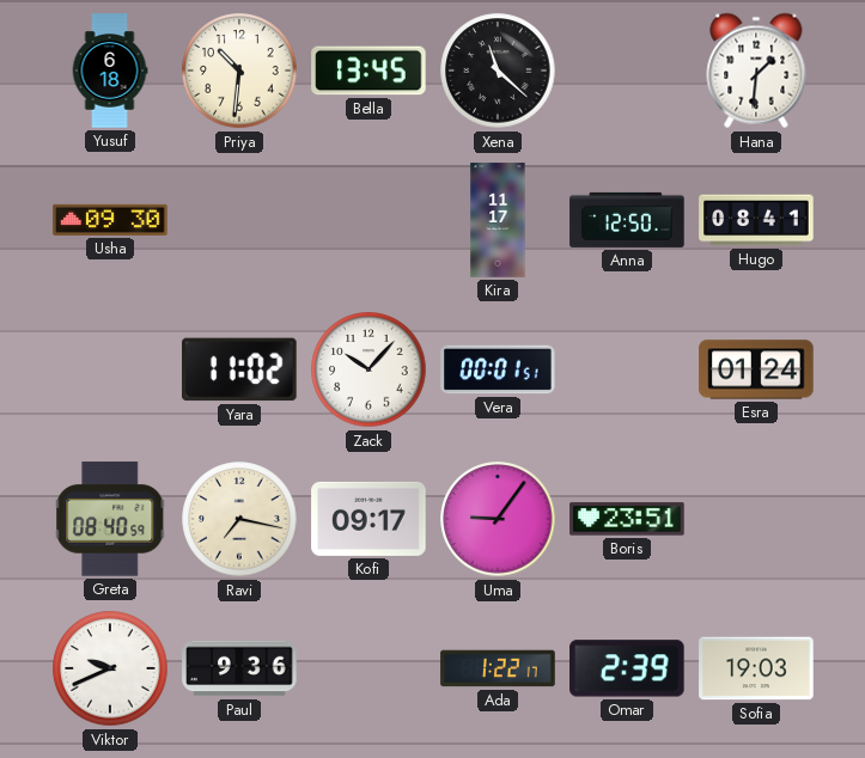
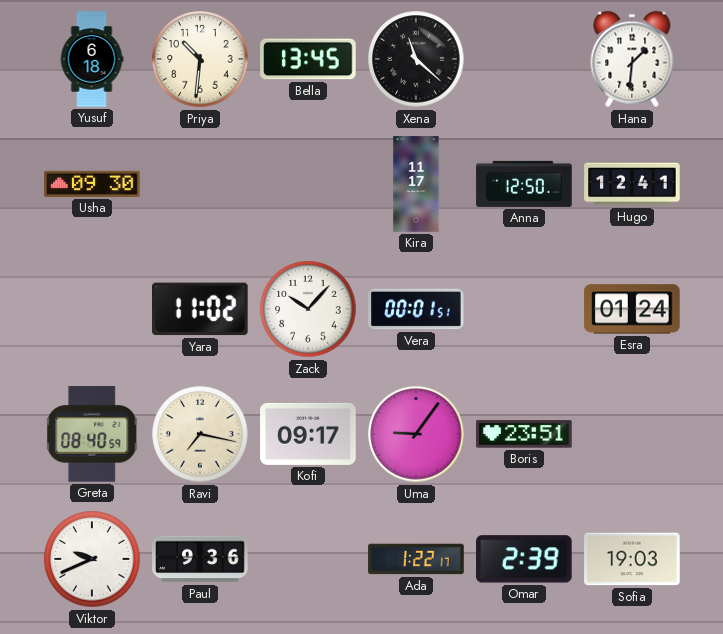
Hugo: 08:41 -> 12:41
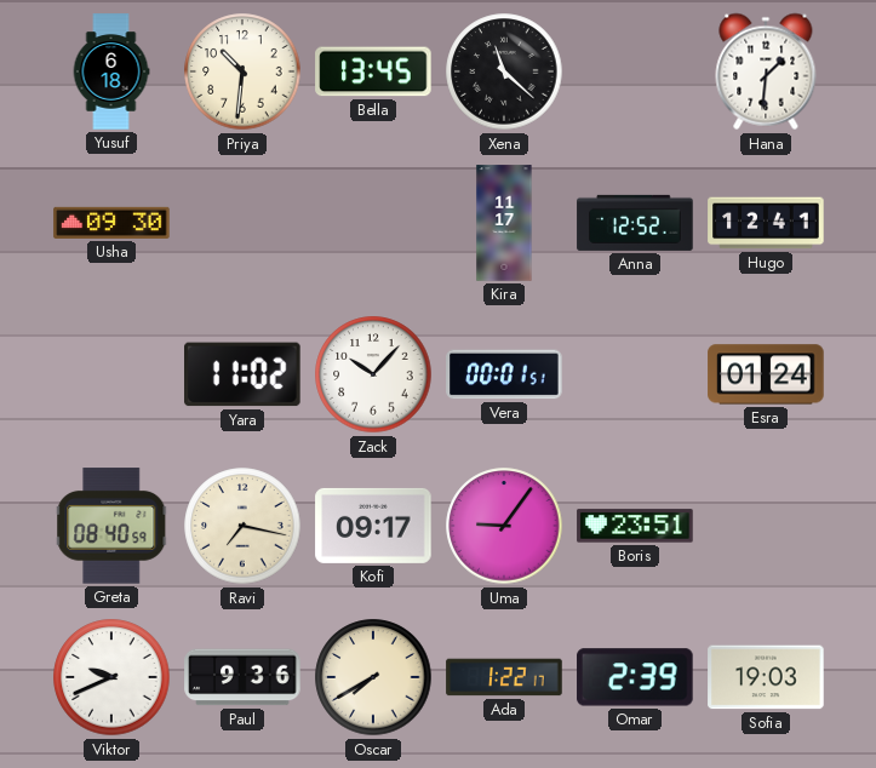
Anna: 12:50 -> 12:52
Oscar: none -> 7:40
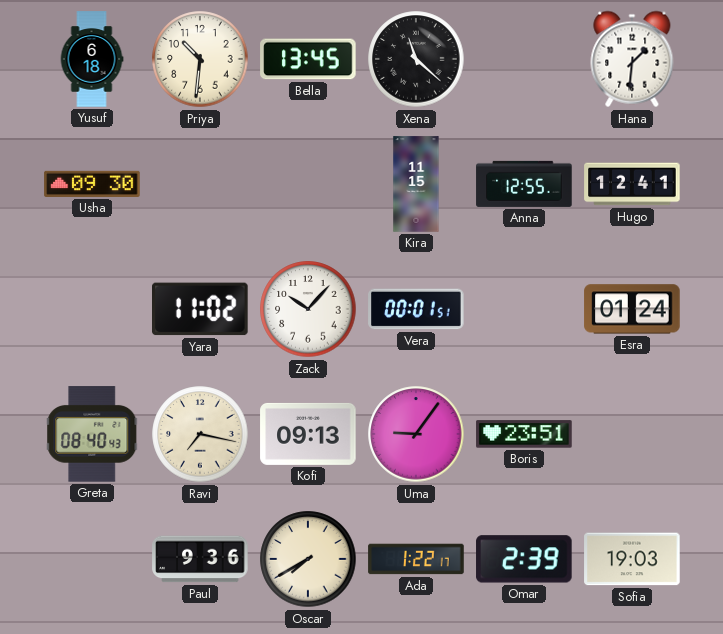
Kira: 11:17 -> 11:15
Anna: 12:52 -> 12:55
Greta: 08:40:59 -> 08:40:43
Kofi: 09:17 -> 09:13
Viktor: 9:41 -> none
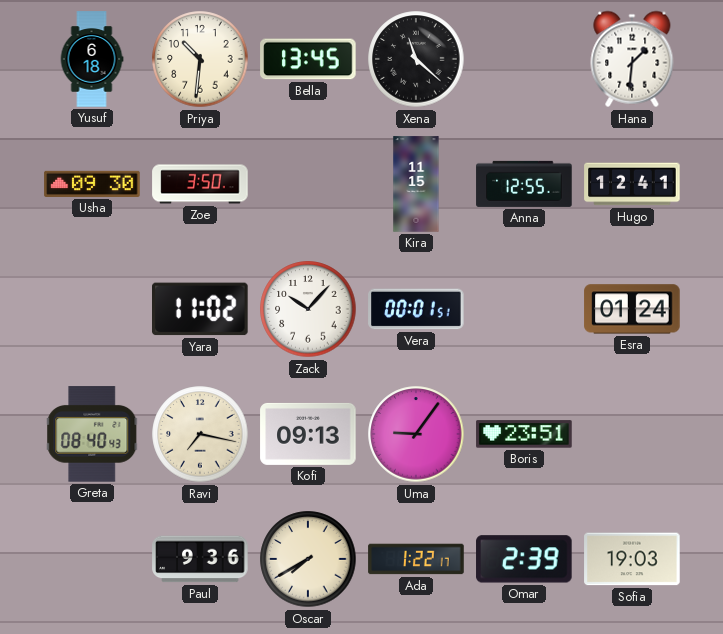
Zoe: none -> 3:50
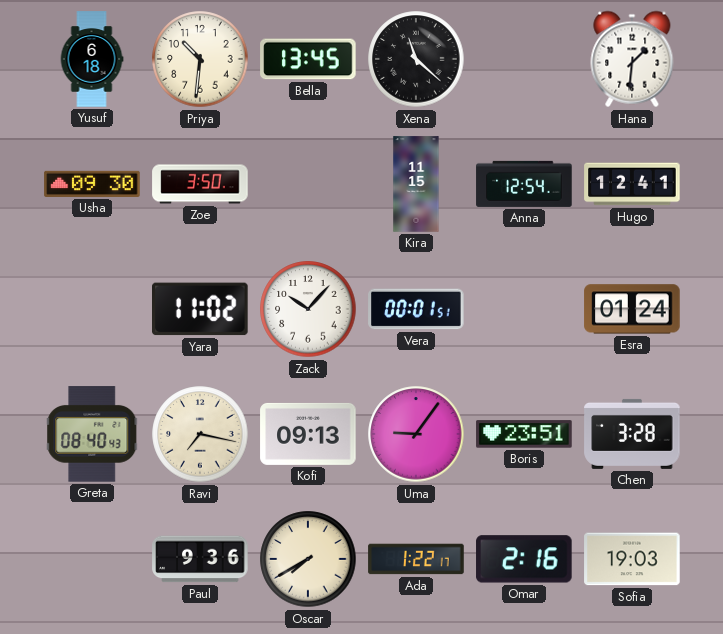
Anna: 12:55 -> 12:54
Chen: none -> 3:28
Omar: 2:39 -> 2:16
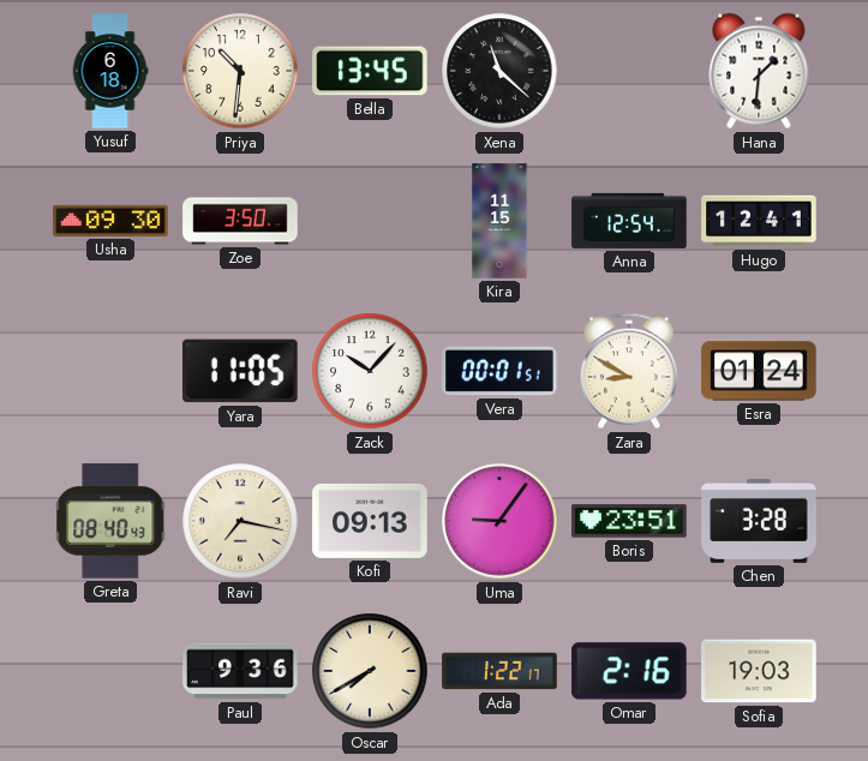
Yara: 11:02 -> 11:05
Zara: none -> 8:50
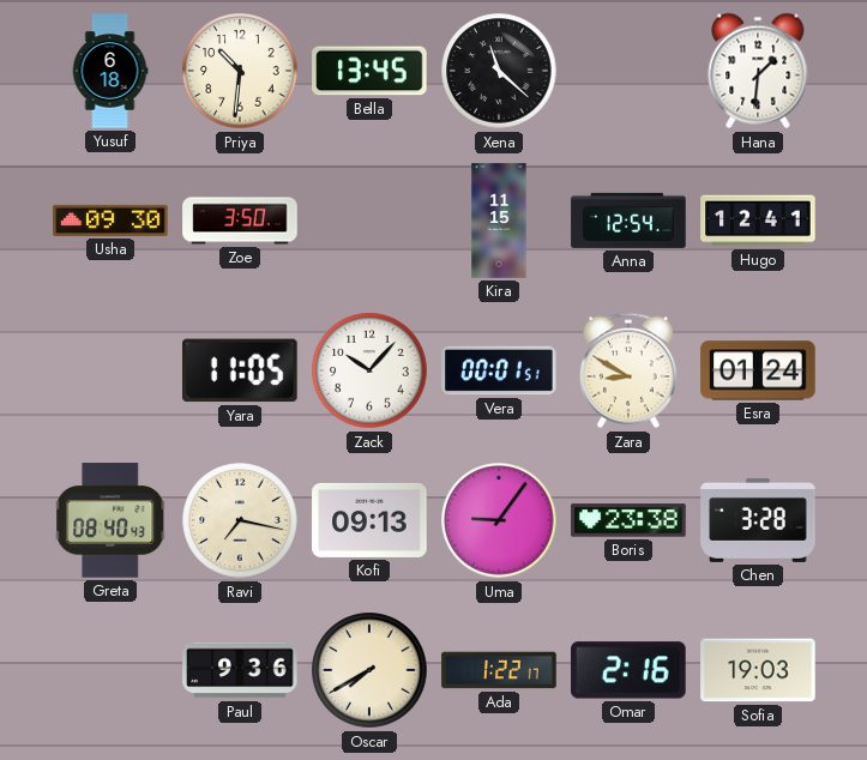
Boris: 23:51 -> 23:38
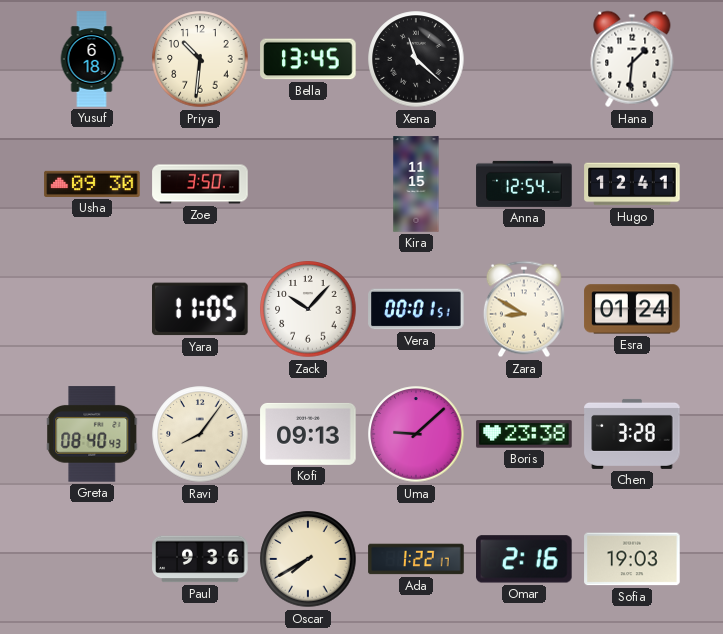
Ravi: 7:17 -> 8:06
Uma: 9:06 -> 9:08
